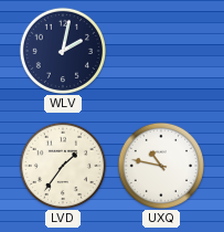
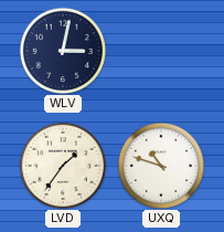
WLV: 2:02 -> 3:02
UXQ: 10:47 -> 10:48
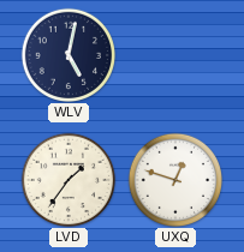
WLV: 3:02 -> 5:02
UXQ: 10:48 -> 12:48
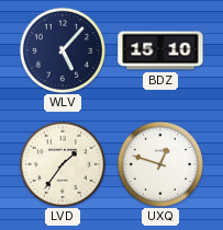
WLV: 5:02 -> 5:07
BDZ: none -> 15:10
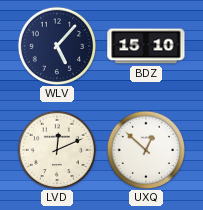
LVD: 1:36 -> 12:11
UXQ: 12:48 -> 12:52
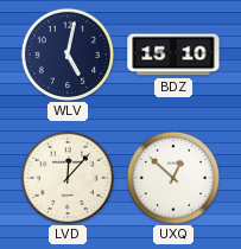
WLV: 5:07 -> 5:02
LVD: 12:11 -> 12:07
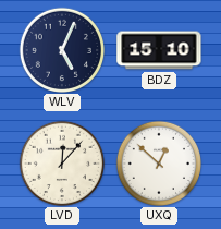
WLV: 5:02 -> 5:04
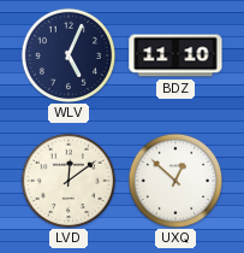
BDZ: 15:10 -> 11:10
LVD: 12:07 -> 12:09
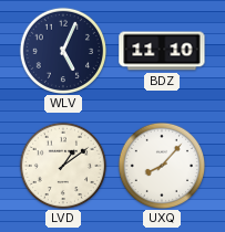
LVD: 12:09 -> 1:09
UXQ: 12:52 -> 8:07
